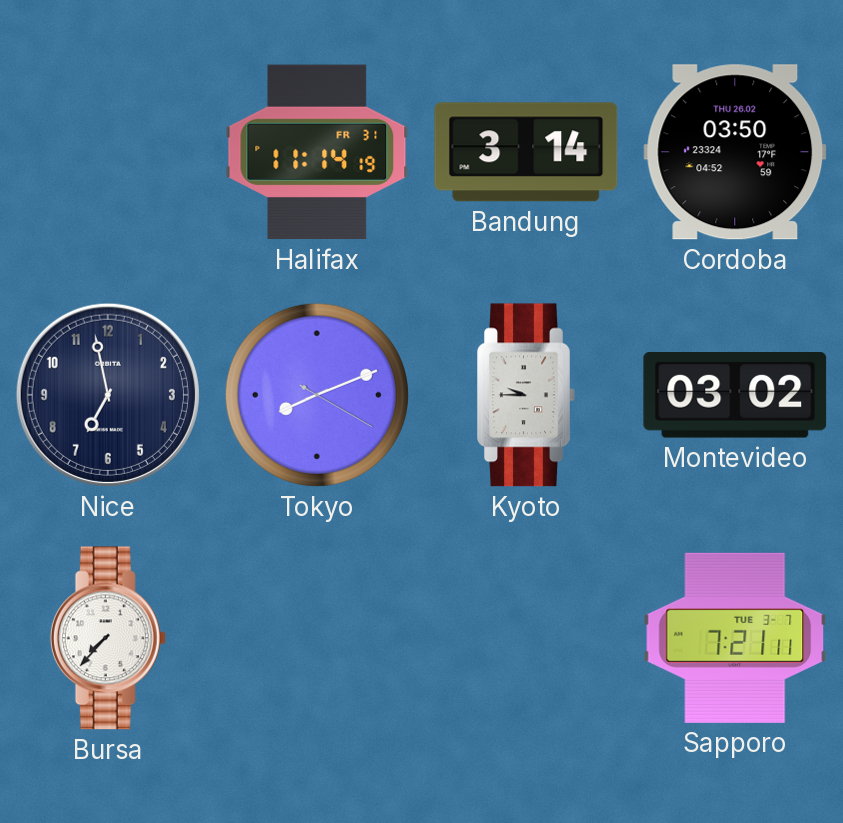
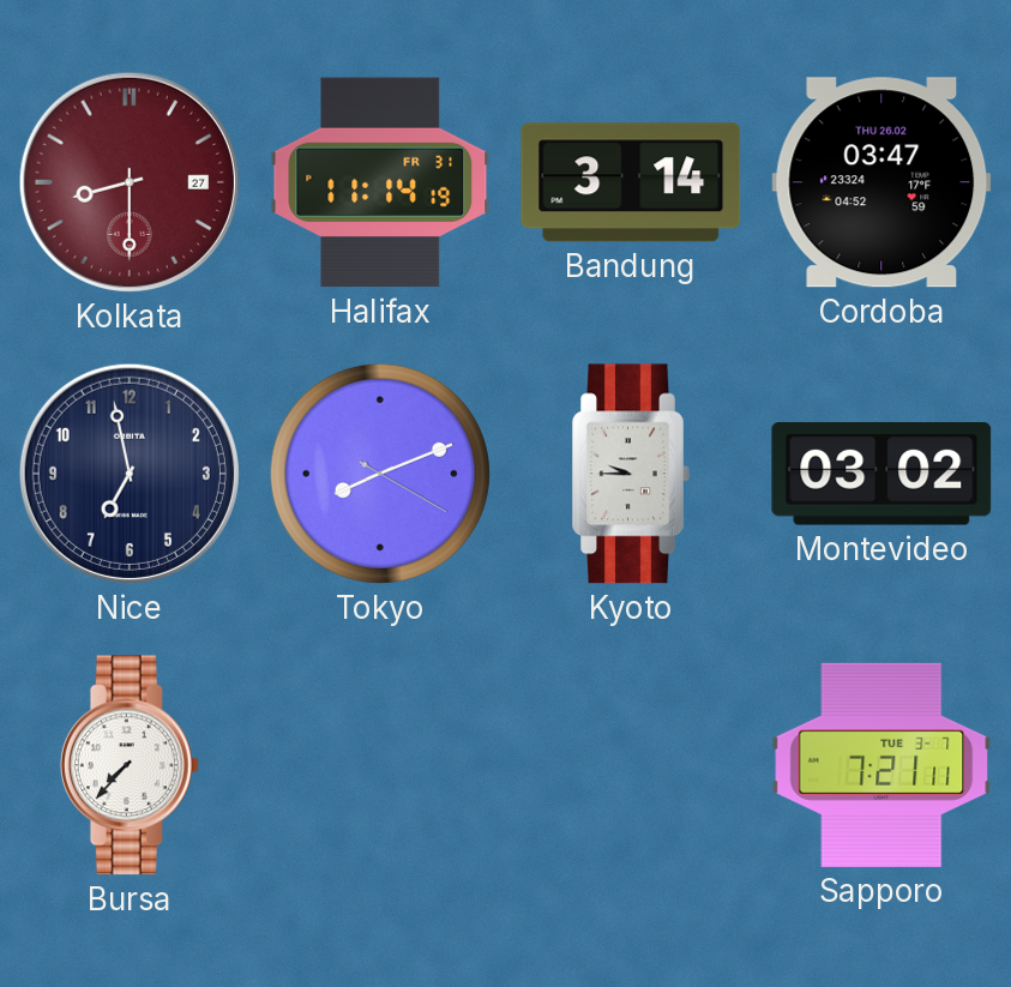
Kolkata: none -> 8:30
Cordoba: 03:50 -> 03:47
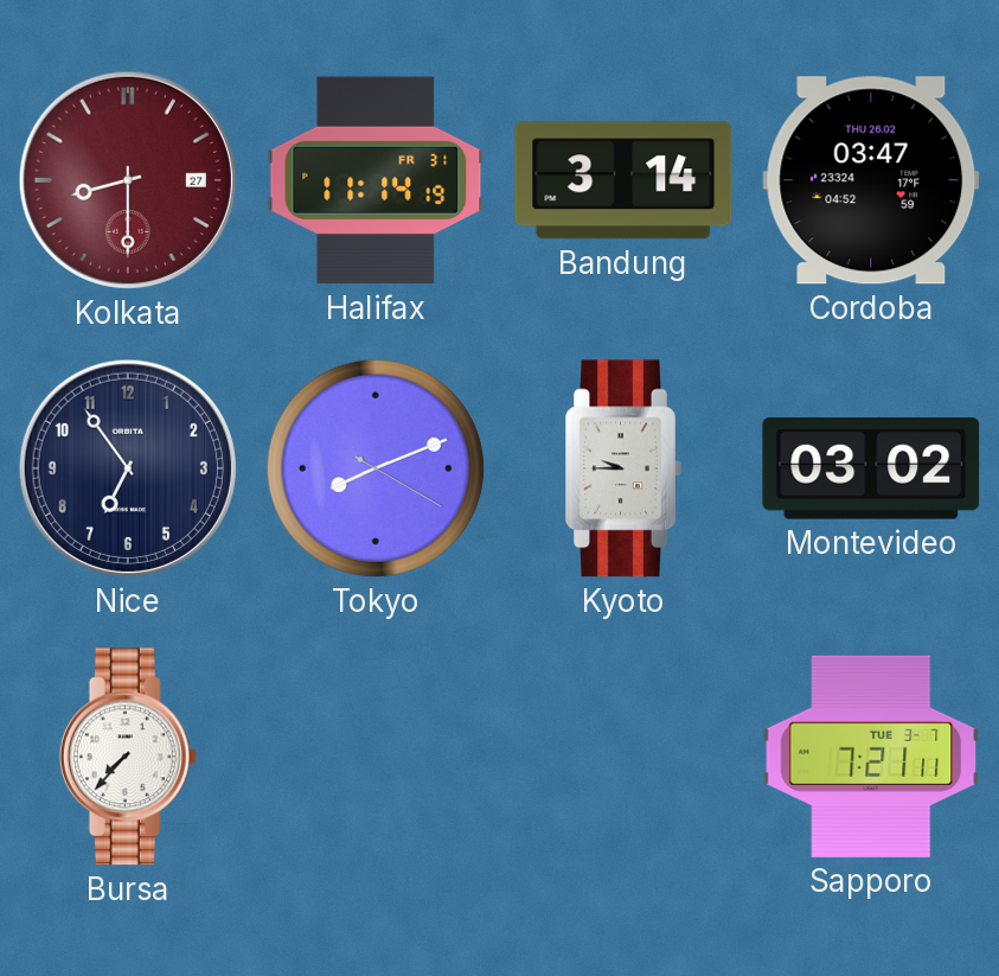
Nice: 6:58 -> 6:54
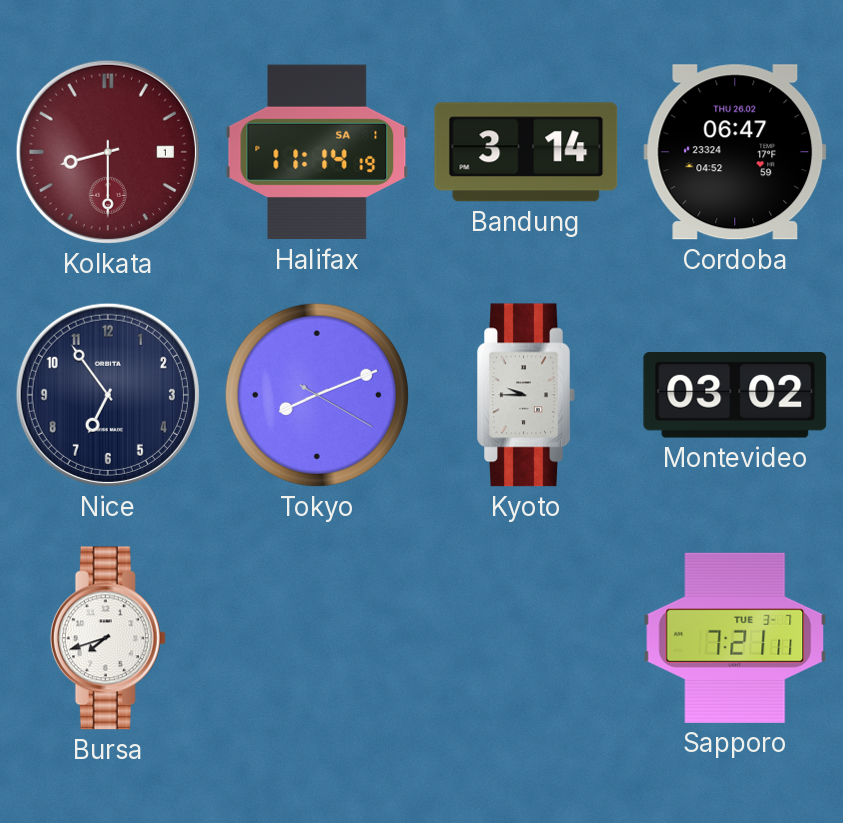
Kolkata date: 27 -> 1
Halifax date: FR 31 -> SA 1
Cordoba: 03:47 -> 06:47
Bursa: 7:37 -> 7:42
